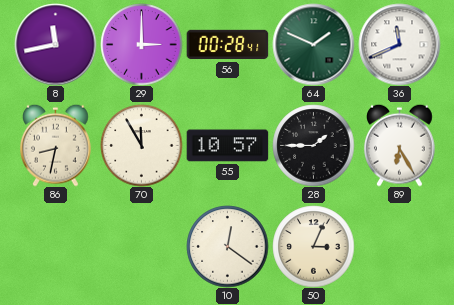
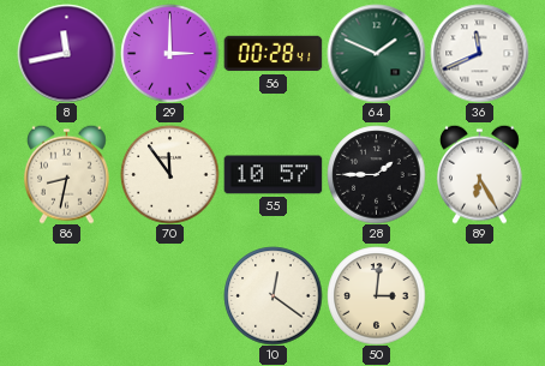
70: 11:55 -> 11:54
50: 3:04 -> 3:01
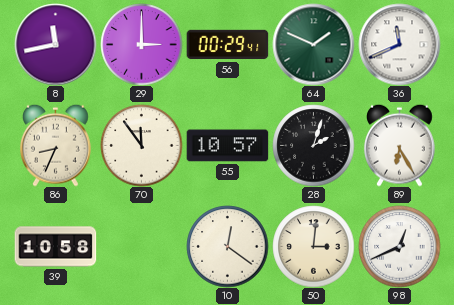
56: 00:28 -> 00:29
86: 8:32 -> 8:34
28: 1:45 -> 2:03
39: none -> 10:58
98: none -> 12:41
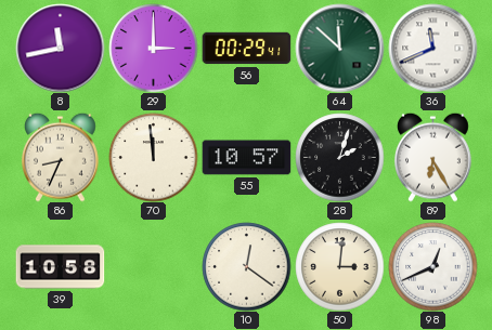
64: 1:49 -> 11:52
70: 11:54 -> 11:59
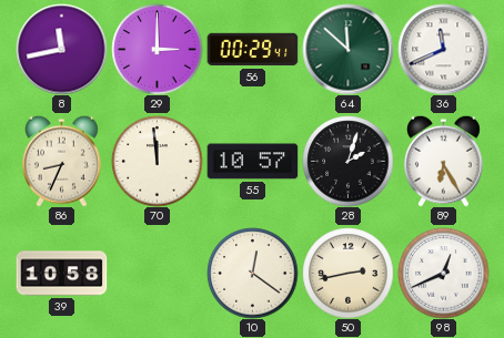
50: 3:01 -> 2:43
